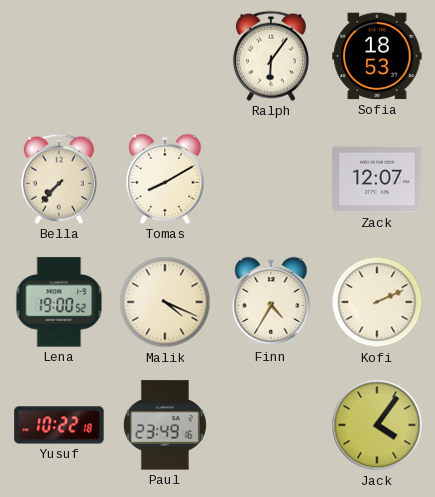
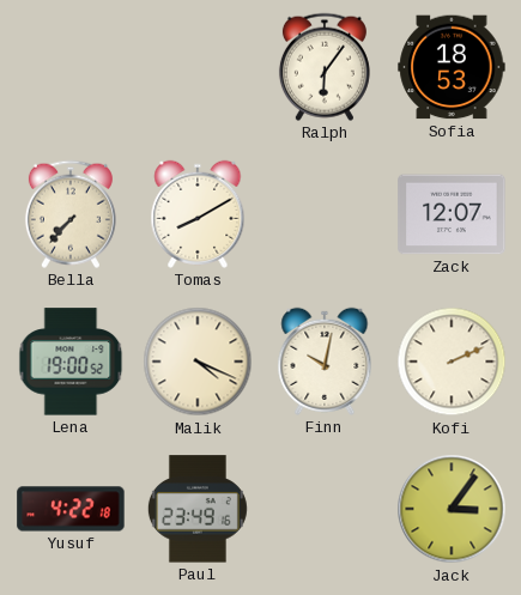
Finn: 4:35 -> 10:02
Yusuf: 10:22 -> 4:22
Jack: 4:06 -> 3:06
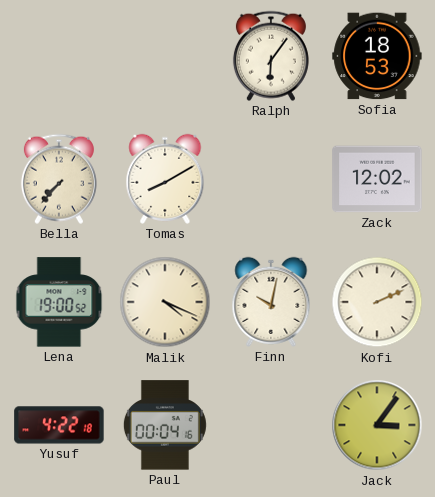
Zack: 12:07 -> 12:02
Paul: 23:49 -> 00:04
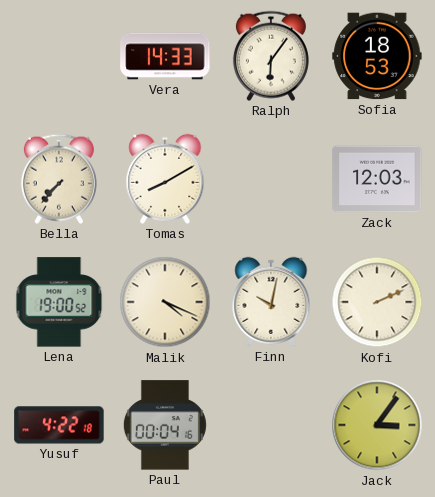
Vera: none -> 14:33
Zack: 12:02 -> 12:03
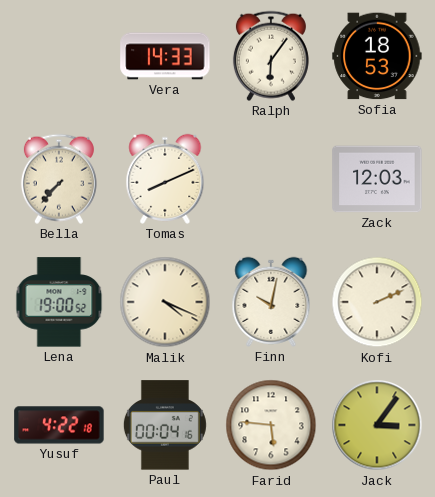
Tomas: 8:10 -> 8:11
Farid: none -> 5:46
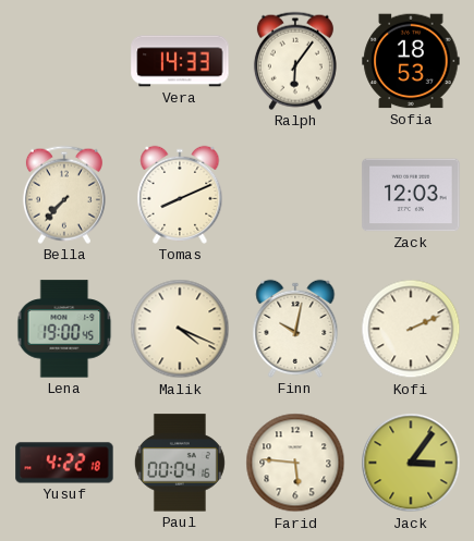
Lena: 19:00:52 -> 19:00:45
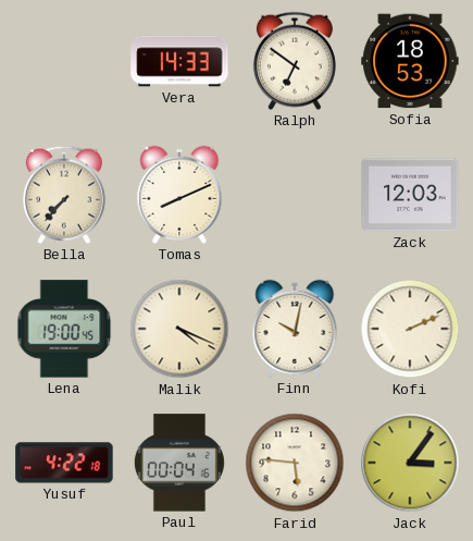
Ralph: 6:06 -> 6:51
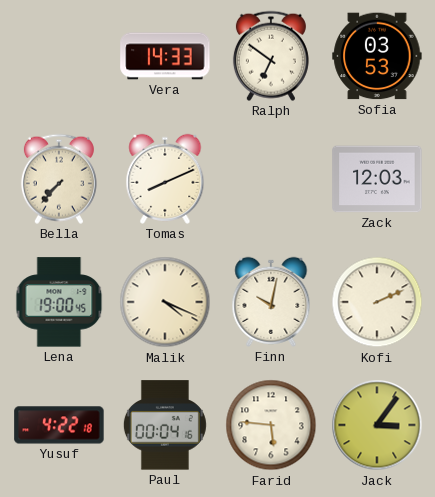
Sofia: 18:53 -> 03:53
